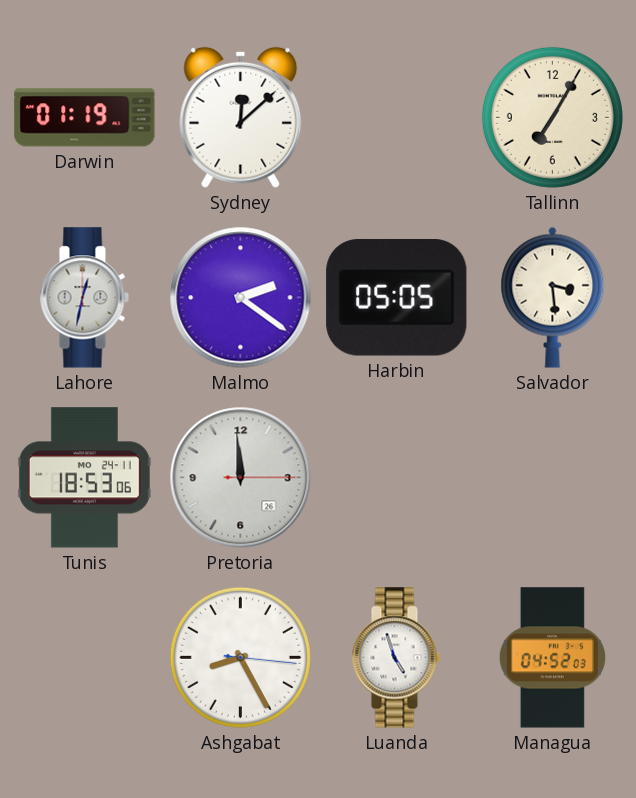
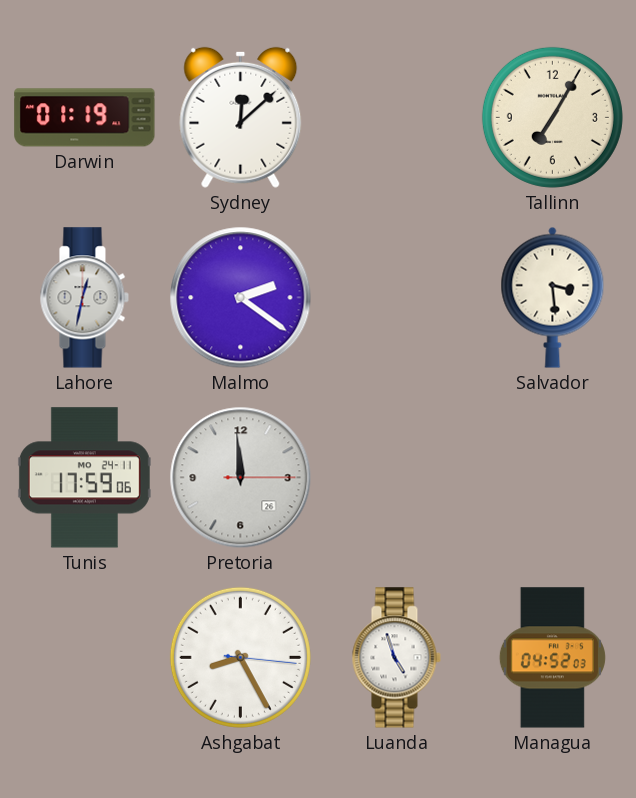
Harbin: 05:05 -> none
Tunis: 18:53 -> 17:59
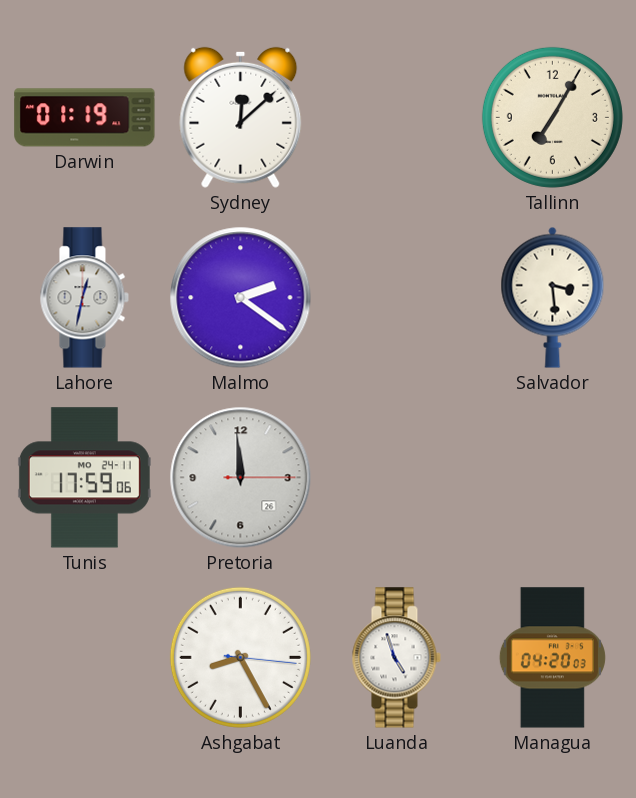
Managua: 04:52 -> 04:20
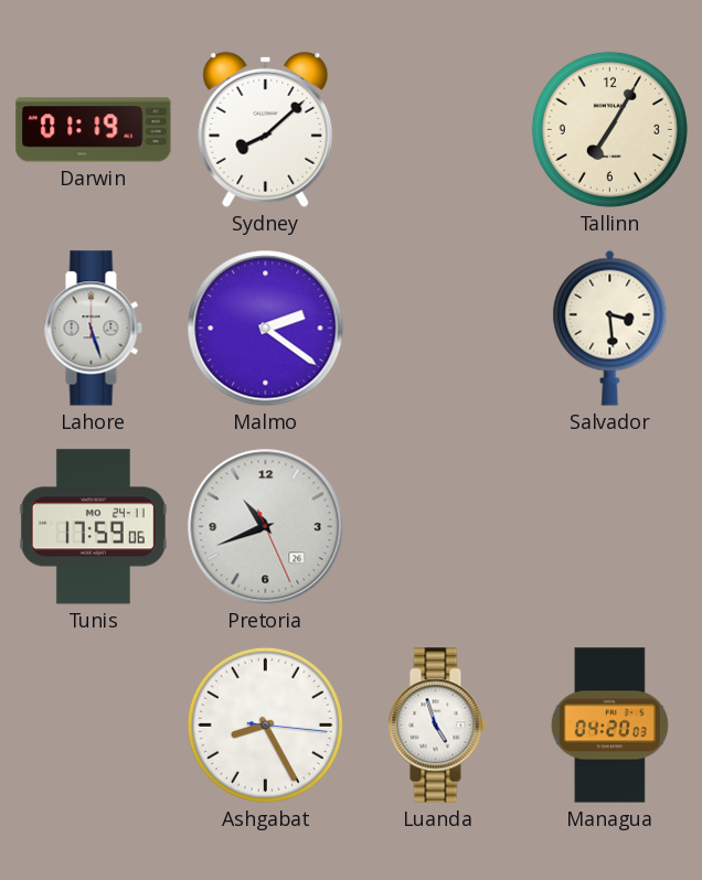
Sydney: 12:08 -> 8:08
Lahore: 12:32 -> 5:27
Pretoria: 11:59 -> 10:41
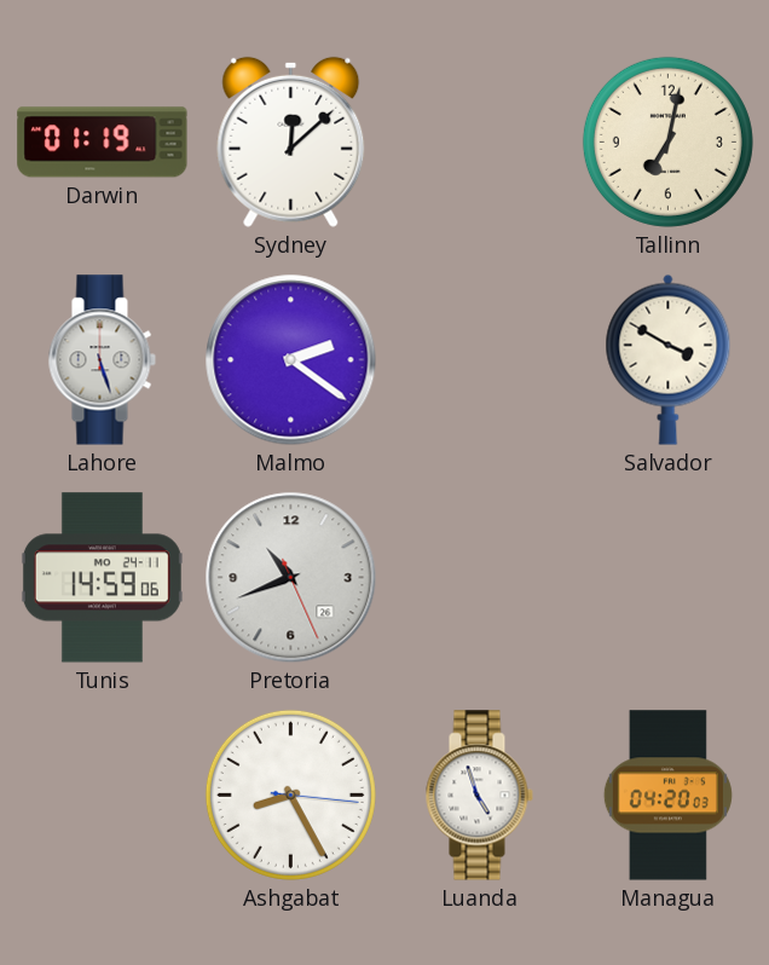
Sydney: 8:08 -> 12:08
Tallinn: 7:05 -> 7:02
Salvador: 3:29 -> 3:50
Tunis: 17:59 -> 14:59
